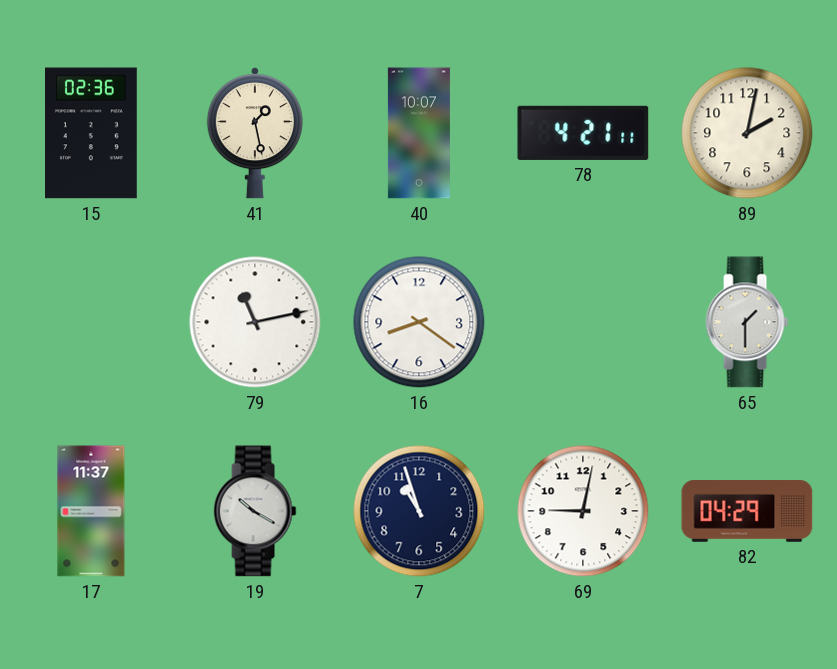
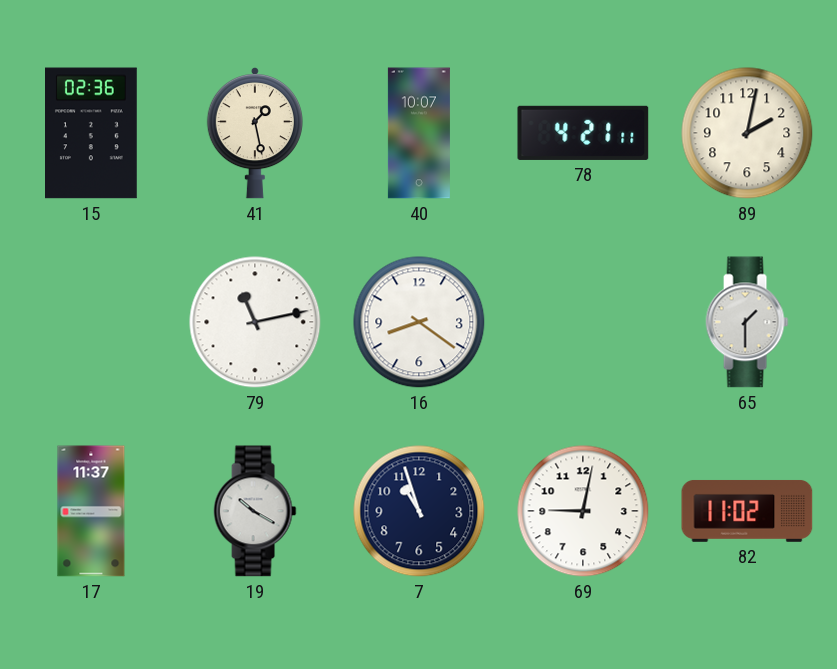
82: 04:29 -> 11:02
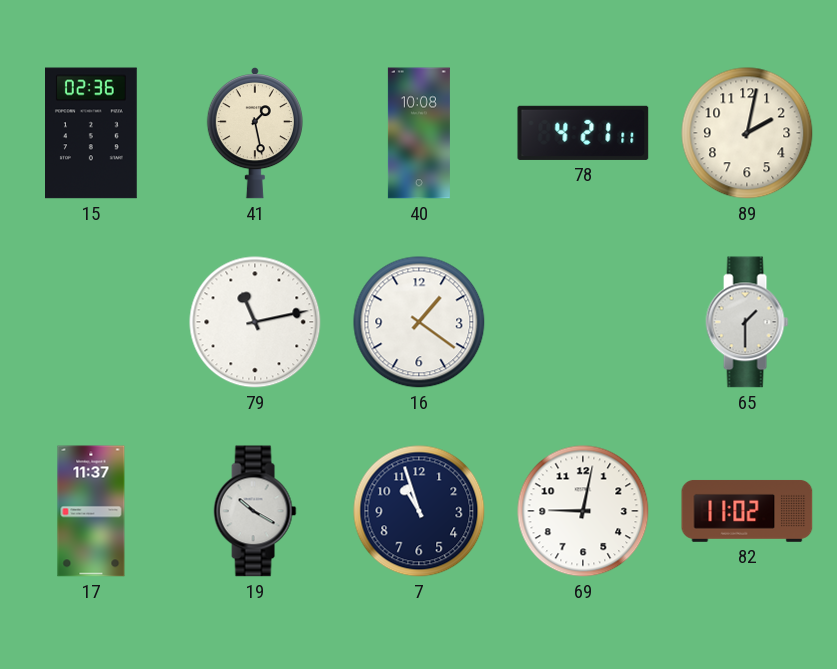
40: 10:07 -> 10:08
16: 8:21 -> 1:21
